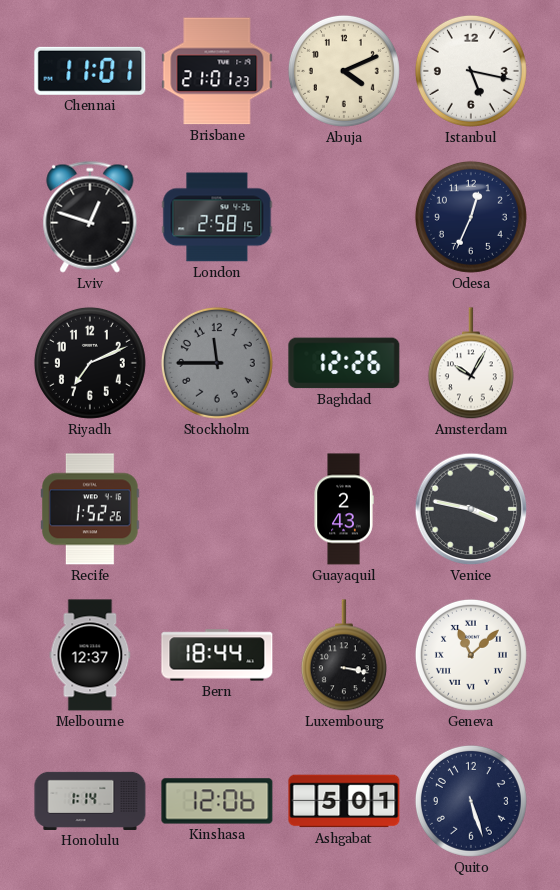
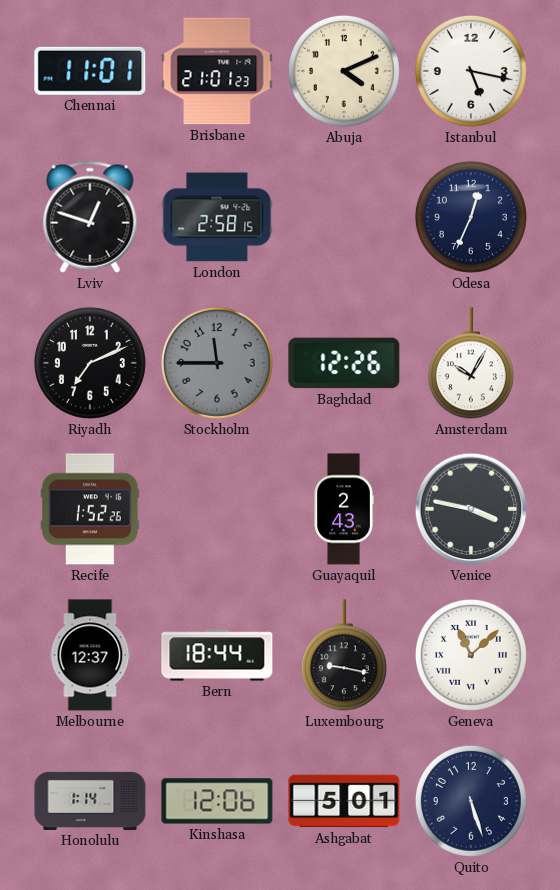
Luxembourg: 3:17 -> 9:17
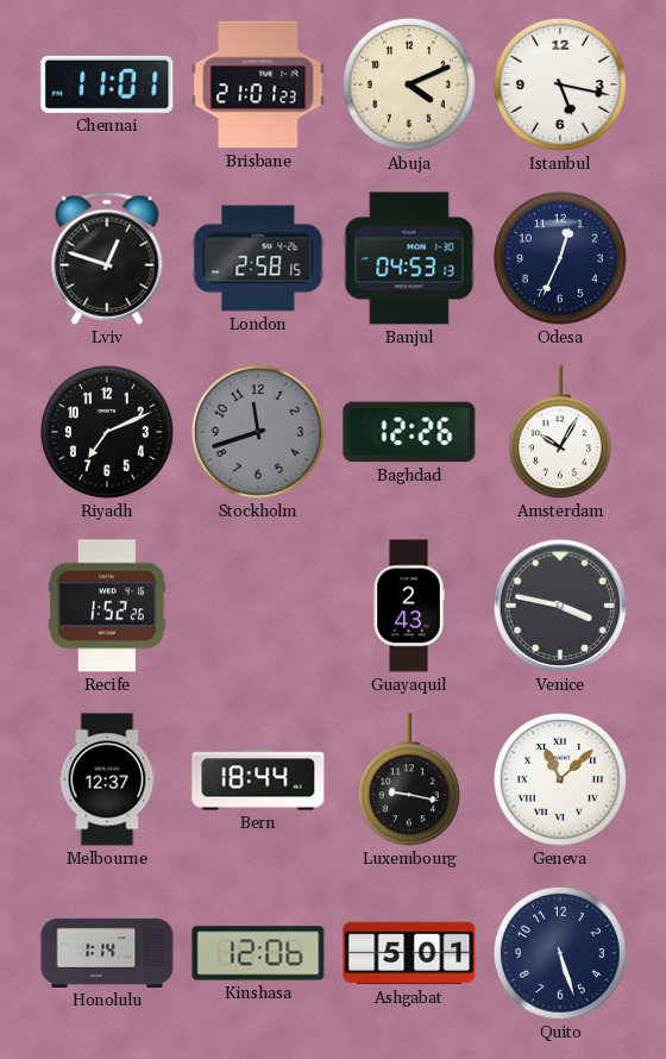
Banjul: none -> 04:53
Stockholm: 11:45 -> 11:42
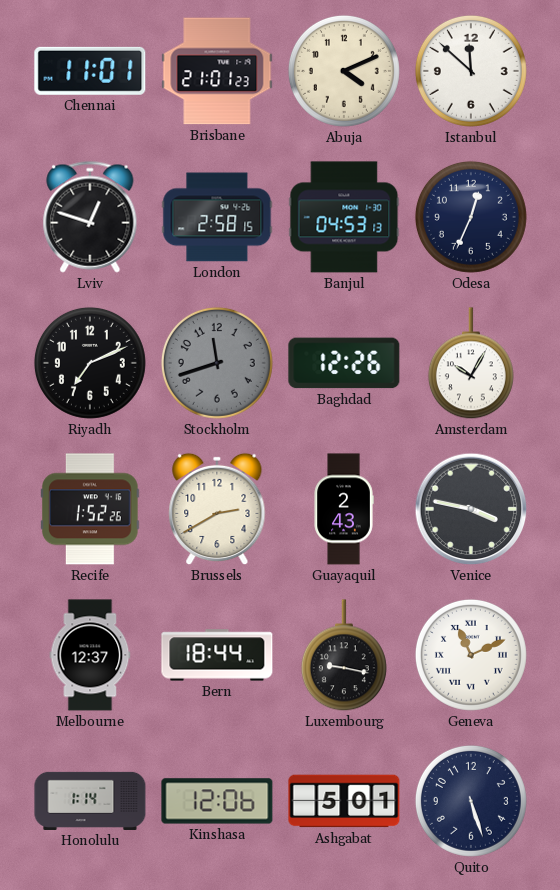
Istanbul: 5:17 -> 11:52
Brussels: none -> 2:40
Geneva: 11:08 -> 11:11
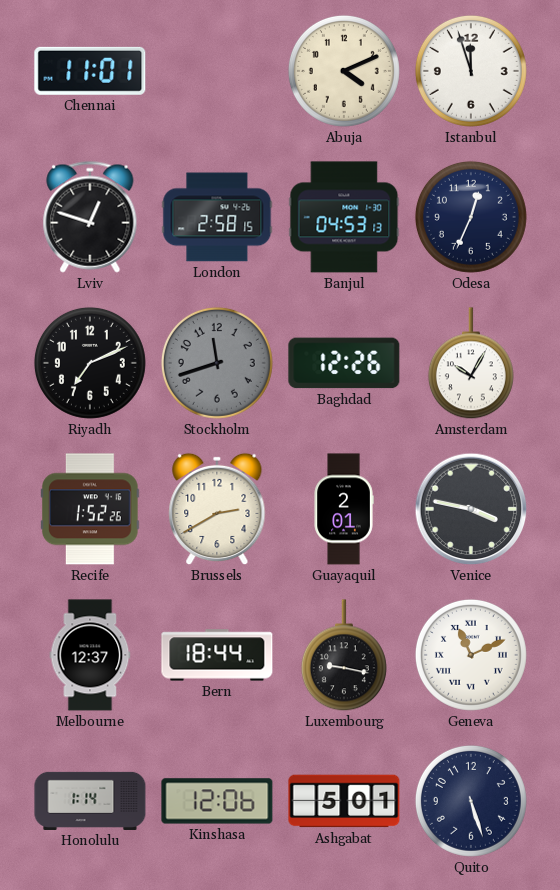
Brisbane: 21:01 -> none
Istanbul: 11:52 -> 11:57
Guayaquil: 2:43 -> 2:01
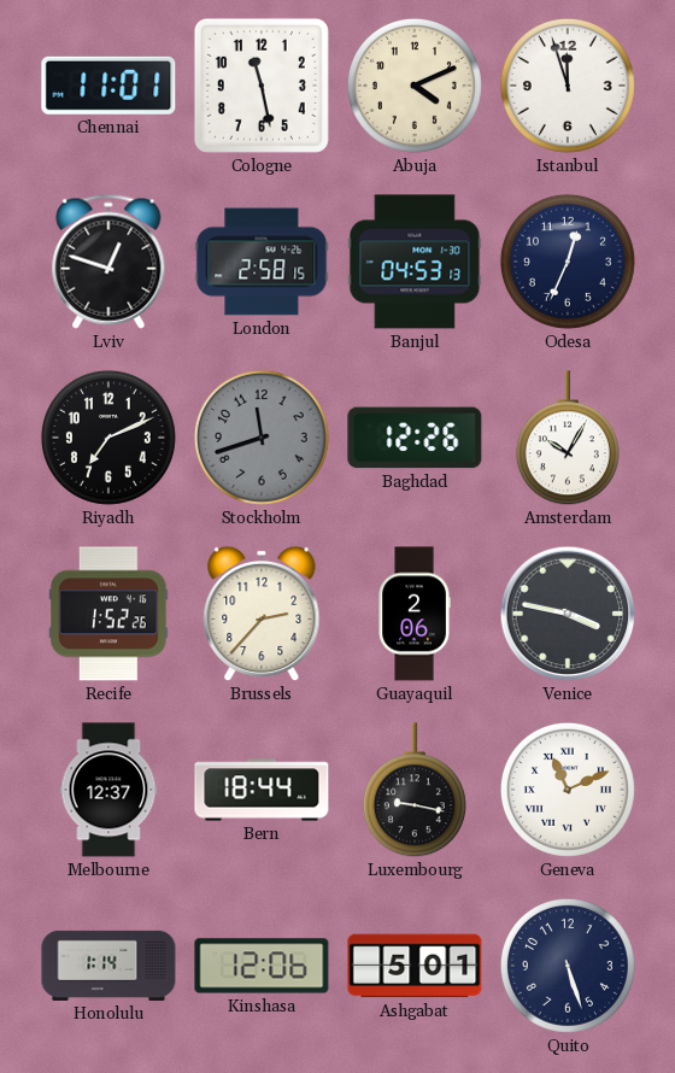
Cologne: none -> 11:28
Brussels: 2:40 -> 2:37
Guayaquil: 2:01 -> 2:06
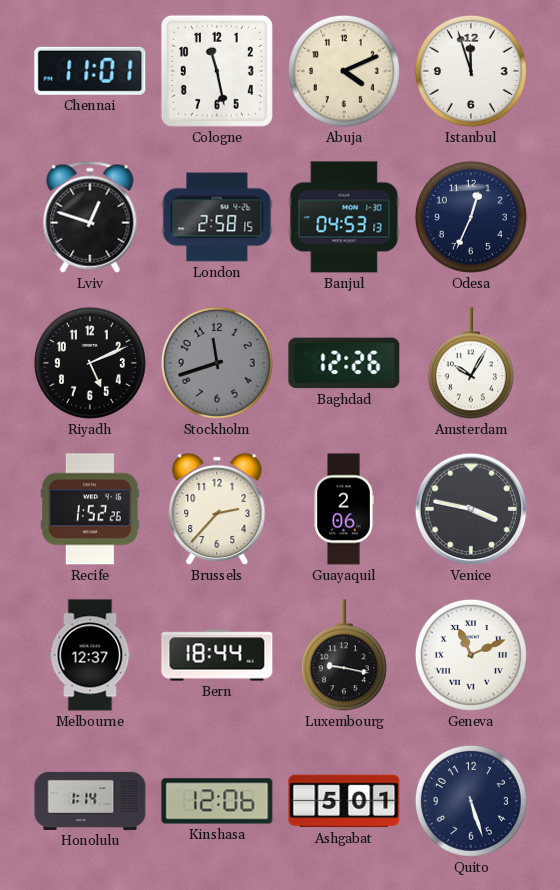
Riyadh: 7:11 -> 5:11
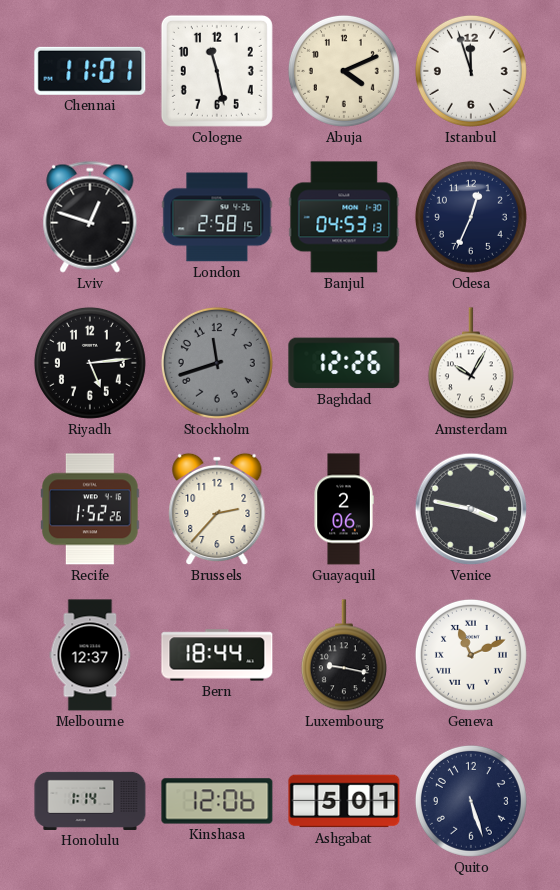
Riyadh: 5:11 -> 5:14
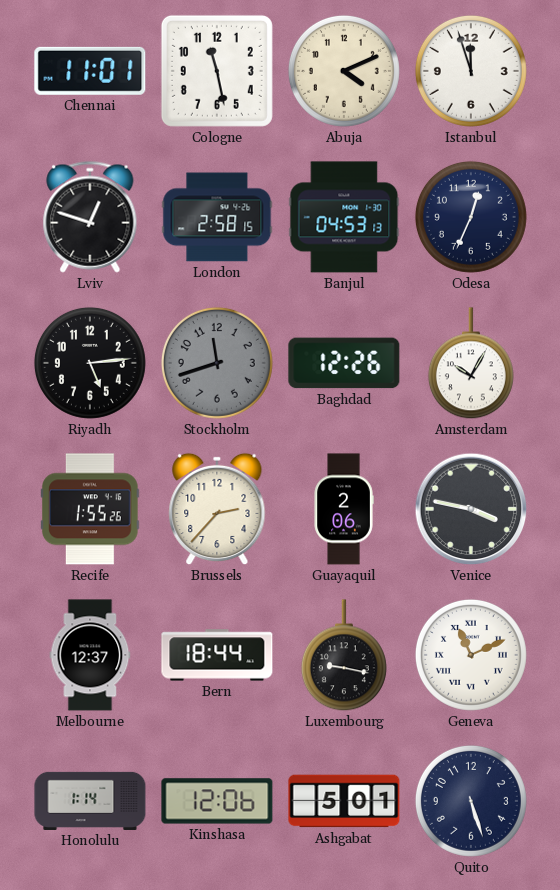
Recife: 1:52 -> 1:55
